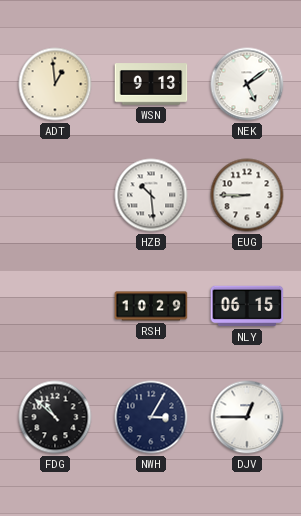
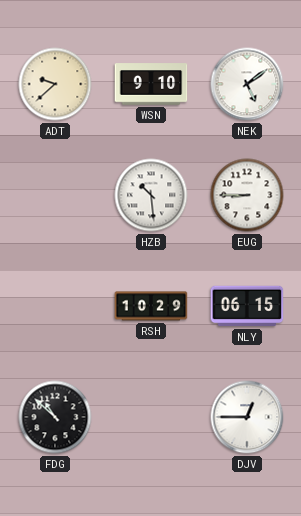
ADT: 12:59 -> 9:38
WSN: 9:13 -> 9:10
NWH: 3:05 -> none
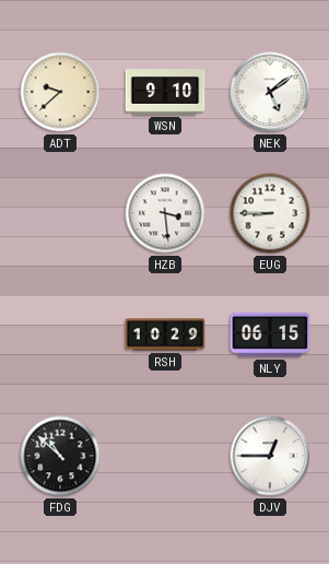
HZB: 10:29 -> 3:29
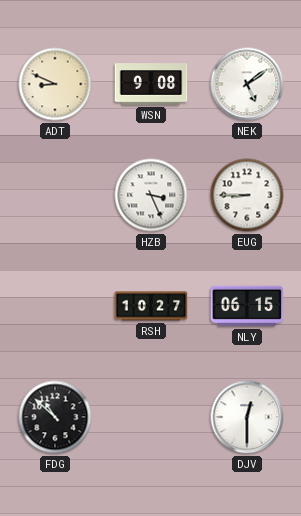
ADT: 9:38 -> 8:49
WSN: 9:10 -> 9:08
HZB: 3:29 -> 3:26
RSH: 10:29 -> 10:27
DJV: 12:45 -> 12:30
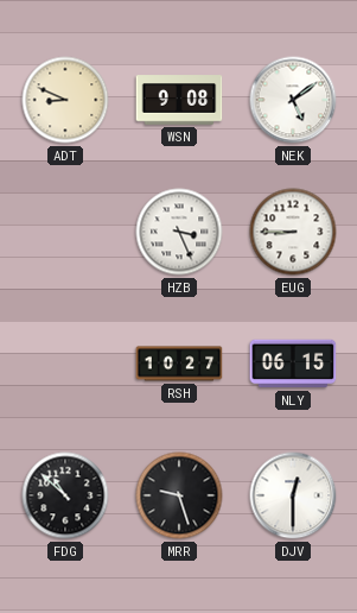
MRR: none -> 9:27
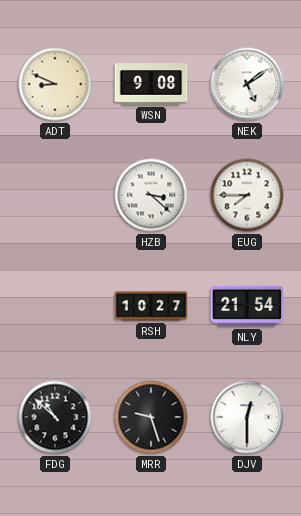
HZB: 3:26 -> 3:22
EUG: 8:45 -> 7:45
NLY: 06:15 -> 21:54
